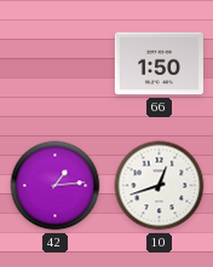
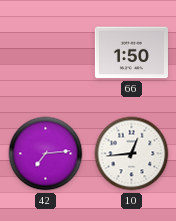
42: 1:14 -> 7:14
10: 12:42 -> 12:44
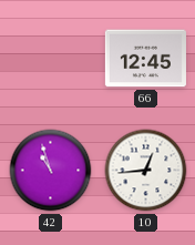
66: 1:50 -> 12:45
42: 7:14 -> 10:57
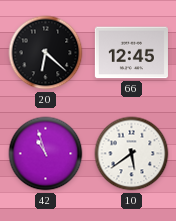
20: none -> 6:22
10: 12:44 -> 5:39
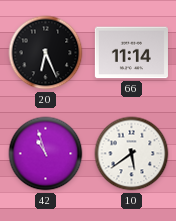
20: 6:22 -> 6:26
66: 12:45 -> 11:14
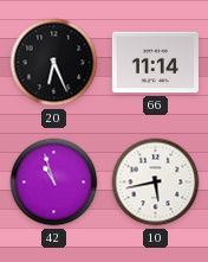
10: 5:39 -> 5:43
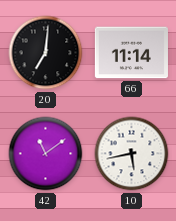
20: 6:26 -> 7:01
42: 10:57 -> 11:09
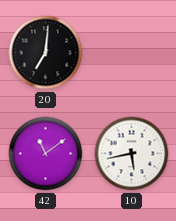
66: 11:14 -> none
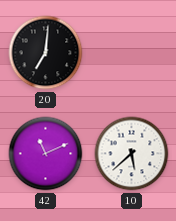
42: 11:09 -> 11:11
10: 5:43 -> 5:38
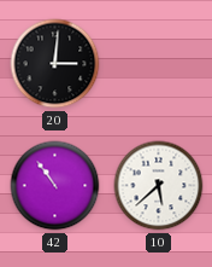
20: 7:01 -> 3:01
42: 11:11 -> 10:54
